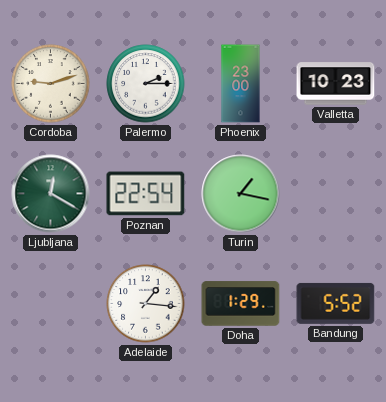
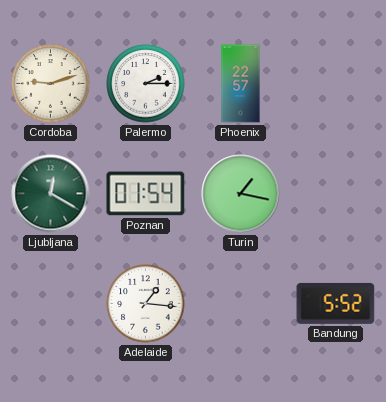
Phoenix: 23:00 -> 22:57
Valletta: 10:23 -> none
Poznan: 22:54 -> 01:54
Doha: 1:29 -> none
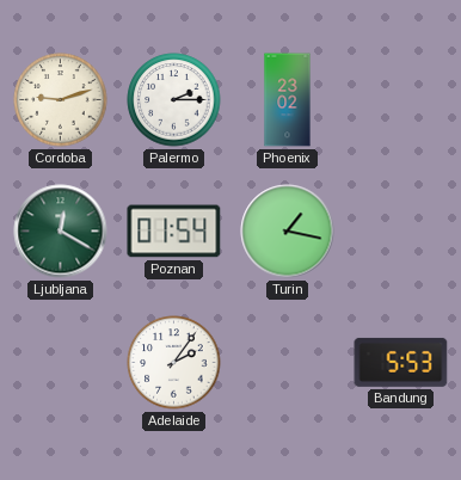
Phoenix: 22:57 -> 23:02
Adelaide: 1:16 -> 2:06
Bandung: 5:52 -> 5:53
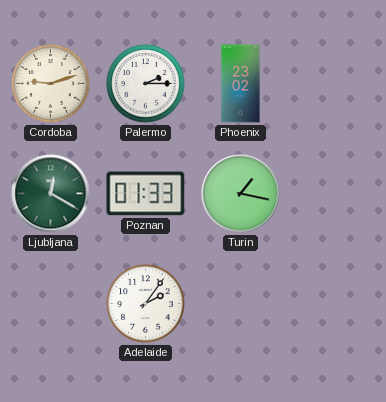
Poznan: 01:54 -> 01:33
Bandung: 5:53 -> none
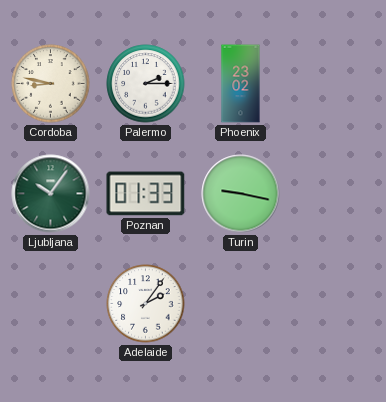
Cordoba: 9:12 -> 8:47
Ljubljana: 12:20 -> 10:06
Turin: 1:17 -> 9:17
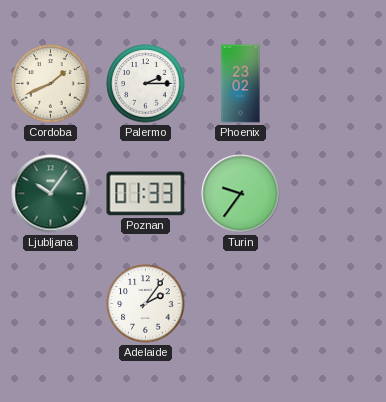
Cordoba: 8:47 -> 1:41
Turin: 9:17 -> 9:36
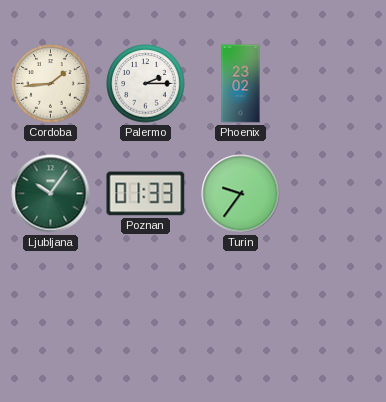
Cordoba: 1:41 -> 1:44
Adelaide: 2:06 -> none
